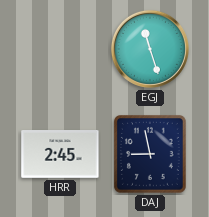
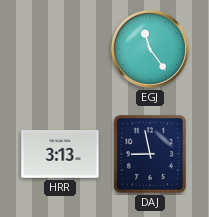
EGJ: 11:27 -> 11:24
HRR: 2:45 -> 3:13
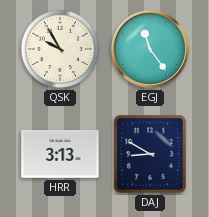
QSK: none -> 9:55
DAJ: 8:58 -> 8:50
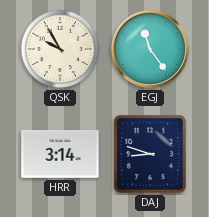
HRR: 3:13 -> 3:14
DAJ: 8:50 -> 8:48
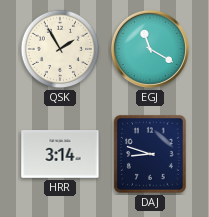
QSK: 9:55 -> 1:55
EGJ: 11:24 -> 11:20
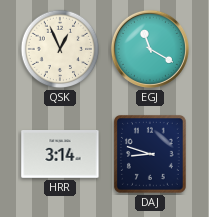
QSK: 1:55 -> 12:56
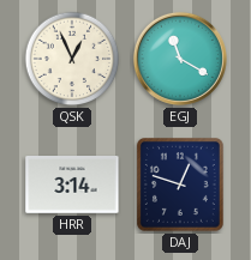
DAJ: 8:48 -> 12:48
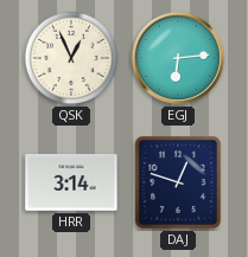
EGJ: 11:20 -> 6:14
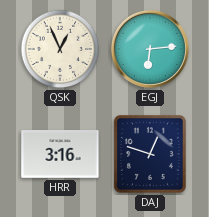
HRR: 3:14 -> 3:16
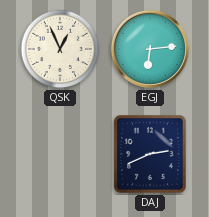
HRR: 3:16 -> none
DAJ: 12:48 -> 2:41
